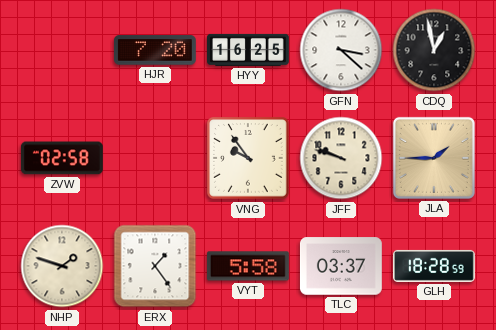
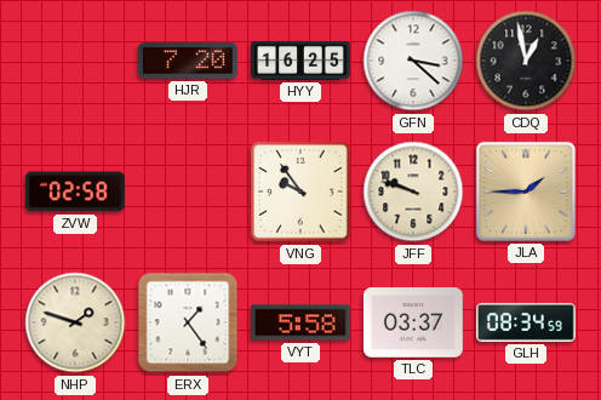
GLH: 18:28 -> 08:34
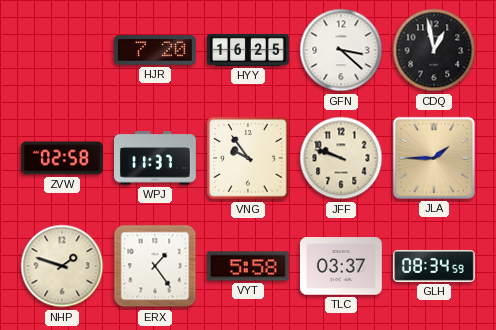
WPJ: none -> 11:37
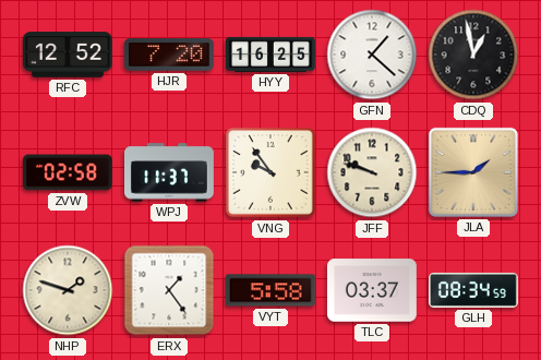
RFC: none -> 12:52
GFN: 3:22 -> 1:22
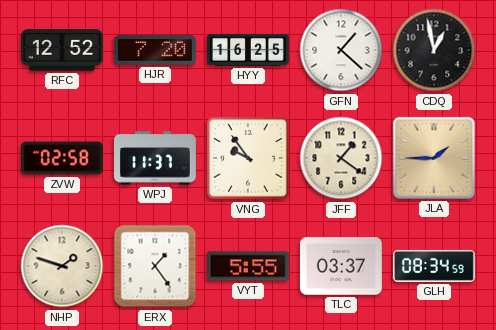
JFF: 9:48 -> 1:21
VYT: 5:58 -> 5:55
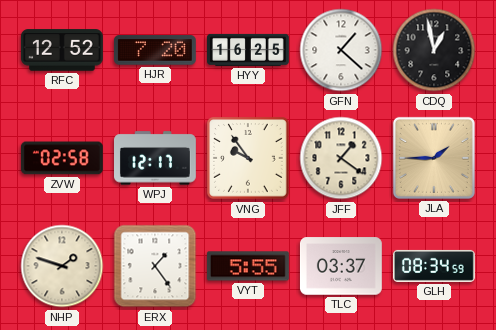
WPJ: 11:37 -> 12:17
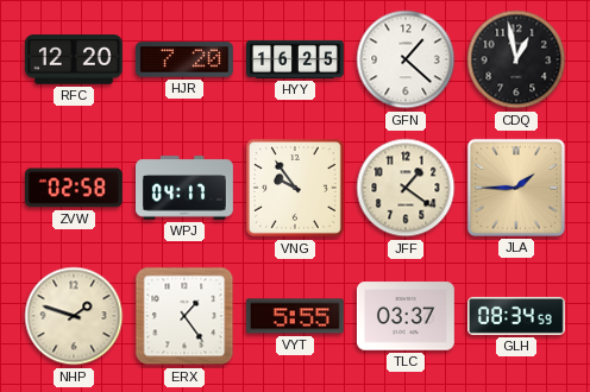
RFC: 12:52 -> 12:20
WPJ: 12:17 -> 04:17
